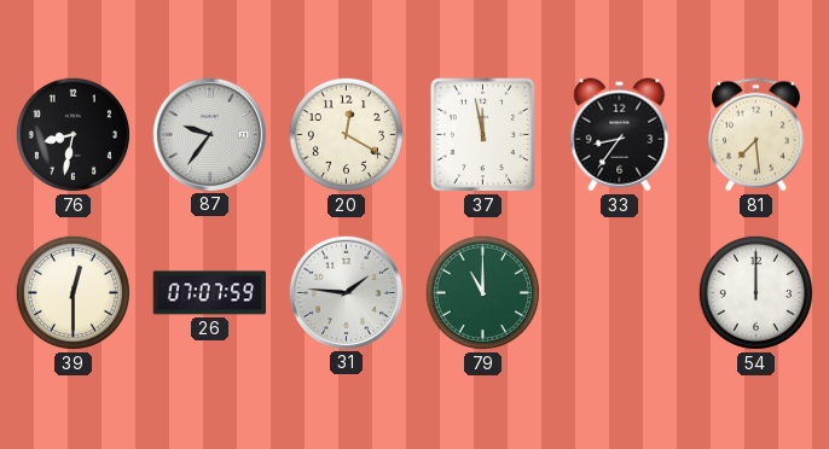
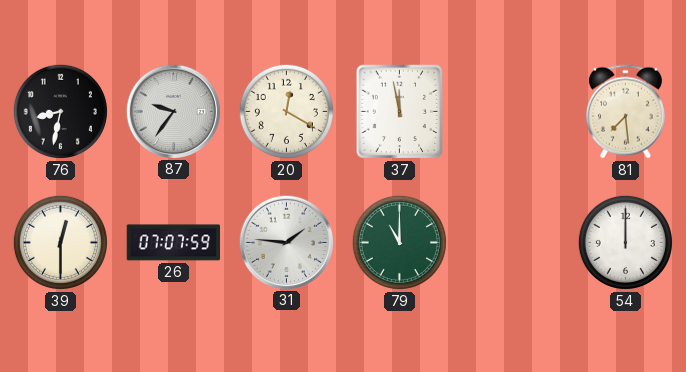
33: 8:36 -> none
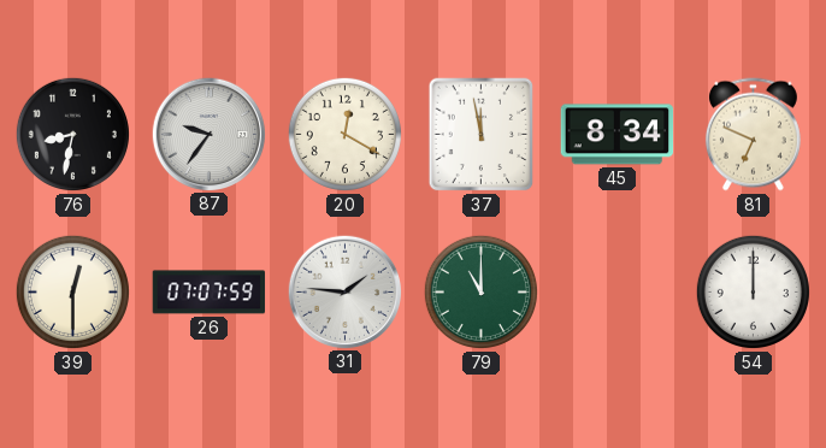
45: none -> 8:34
81: 7:29 -> 6:49
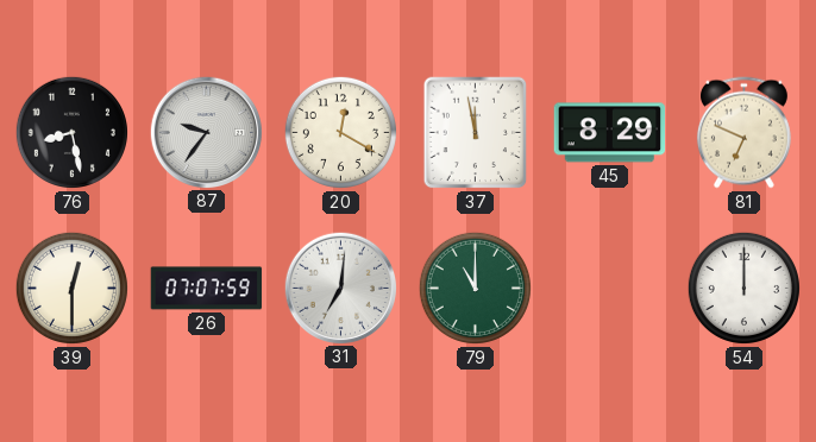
76: 8:32 -> 8:28
45: 8:34 -> 8:29
31: 1:46 -> 7:01
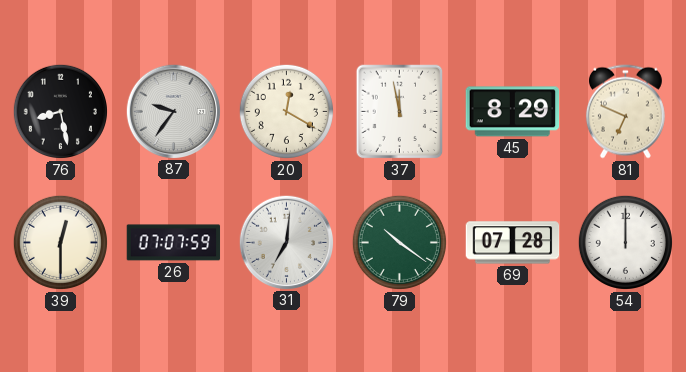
79: 11:00 -> 10:21
69: none -> 07:28
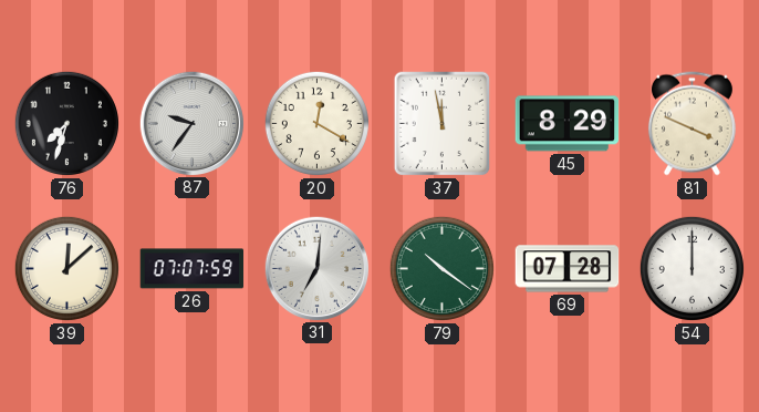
76: 8:28 -> 7:33
81: 6:49 -> 3:49
39: 12:30 -> 12:08
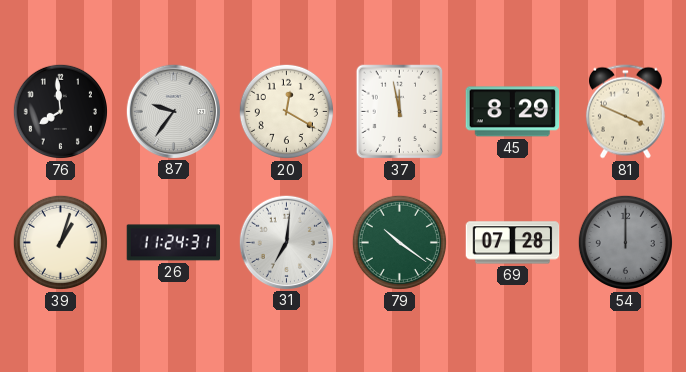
76: 7:33 -> 7:59
39: 12:08 -> 1:03
26: 07:07 -> 11:24
54 dial: white -> grey
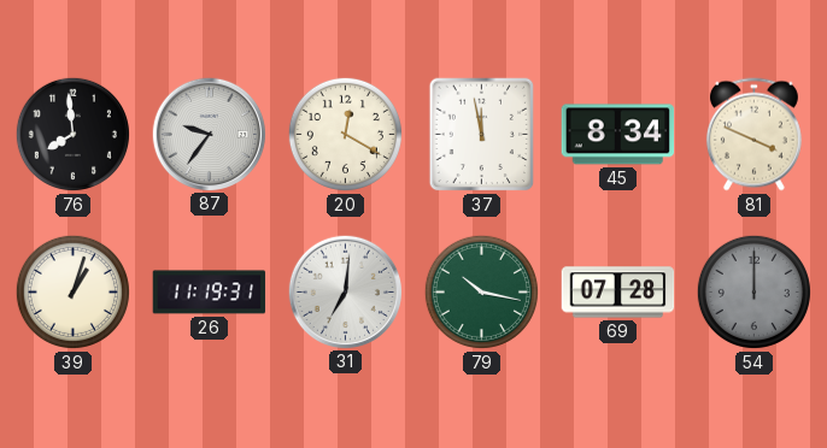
45: 8:29 -> 8:34
26: 11:24 -> 11:19
79: 10:21 -> 10:17
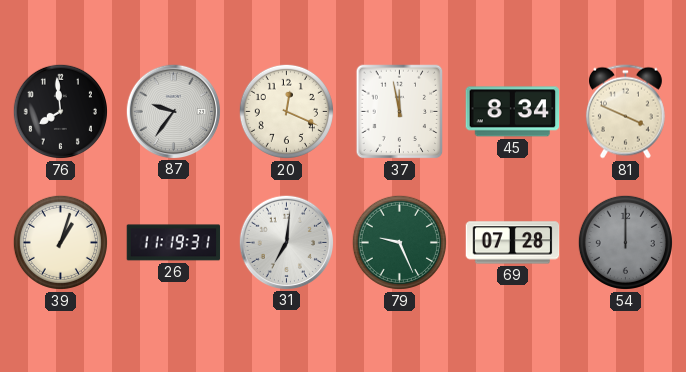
20: 12:20 -> 12:19
79: 10:17 -> 9:26
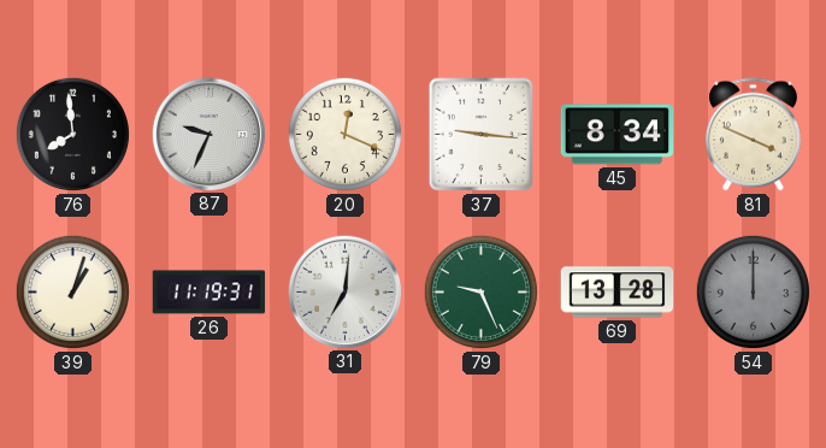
87: 9:36 -> 9:34
37: 11:58 -> 9:16
69: 07:28 -> 13:28
